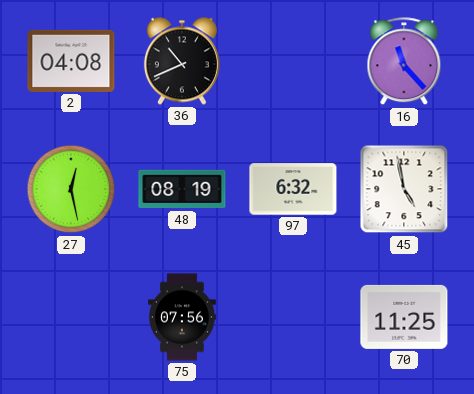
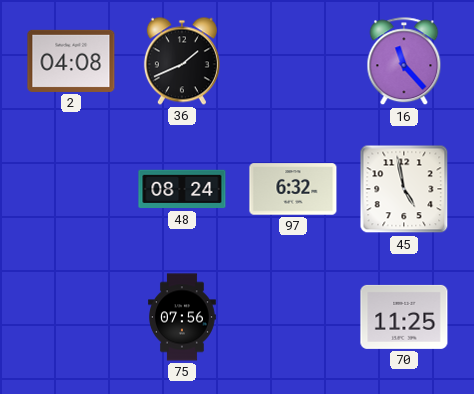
36: 10:41 -> 1:41
27: 12:28 -> none
48: 08:19 -> 08:24
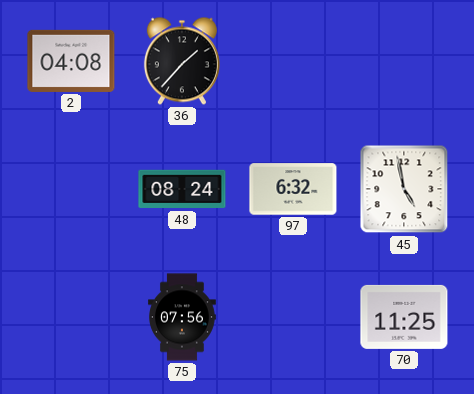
36: 1:41 -> 1:37
16: 11:23 -> none
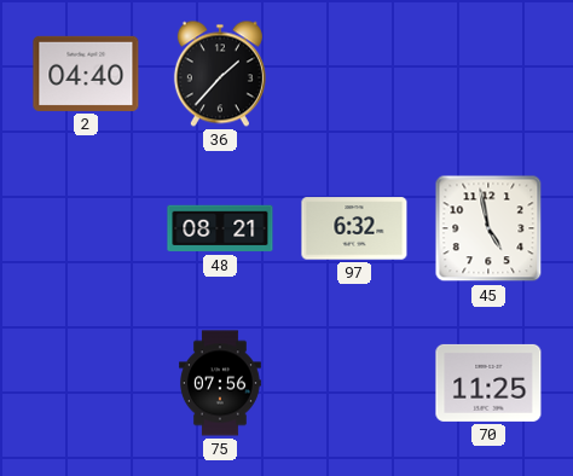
2: 04:08 -> 04:40
48: 08:24 -> 08:21
